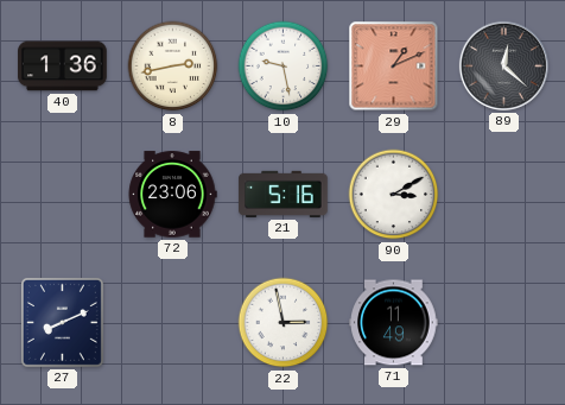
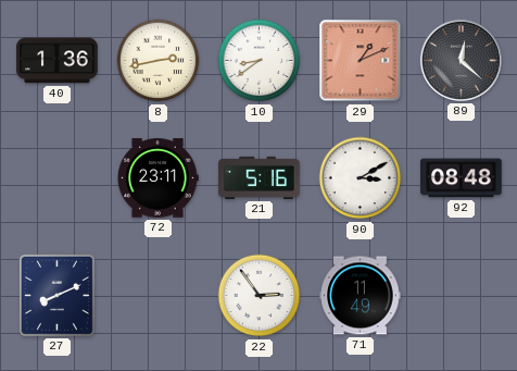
10: 9:28 -> 8:39
72: 23:06 -> 23:11
92: none -> 08:48
22: 2:58 -> 2:54
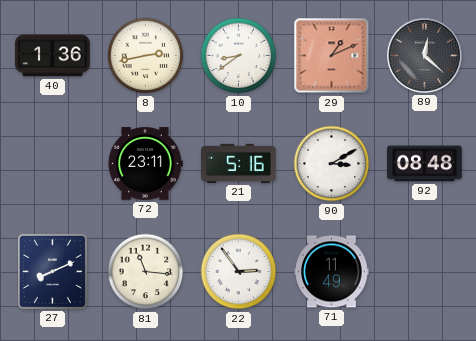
81: none -> 11:16
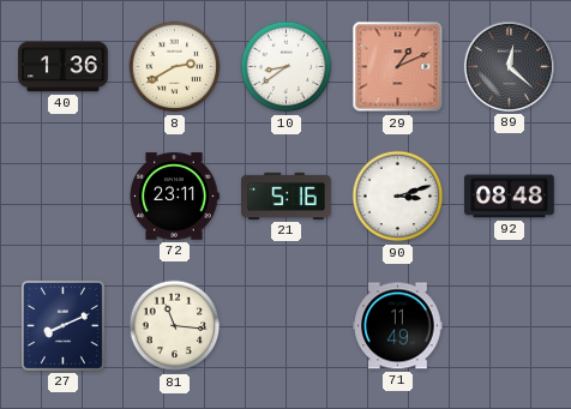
8: 2:43 -> 2:40
90: 3:10 -> 3:12
22: 2:54 -> none
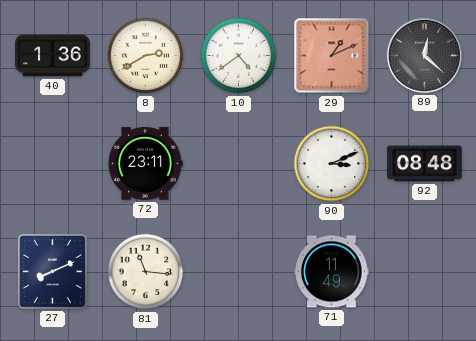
10: 8:39 -> 4:39
21: 5:16 -> none
90: 3:12 -> 3:11
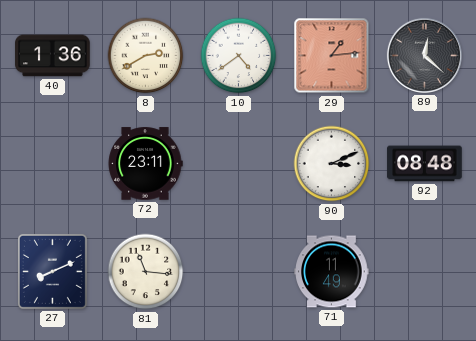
29: 1:11 -> 1:14
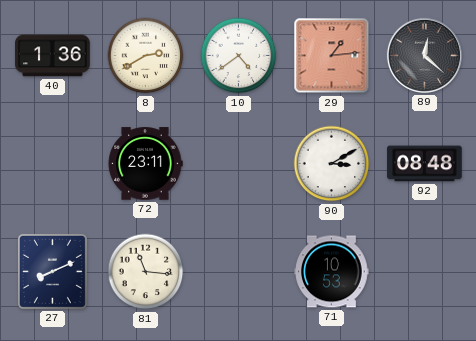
90: 3:11 -> 3:10
71: 11:49 -> 10:53
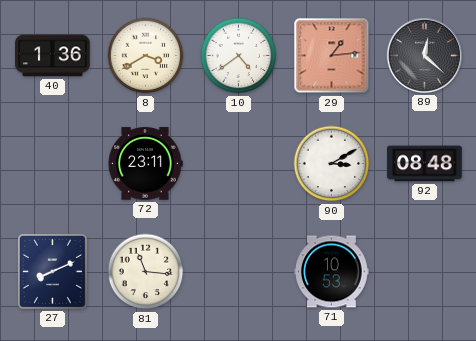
8: 2:40 -> 3:40
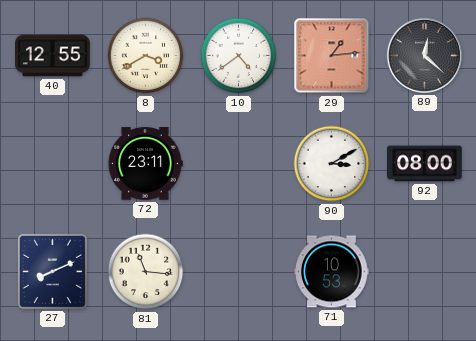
40: 1:36 -> 12:55
92: 08:48 -> 08:00
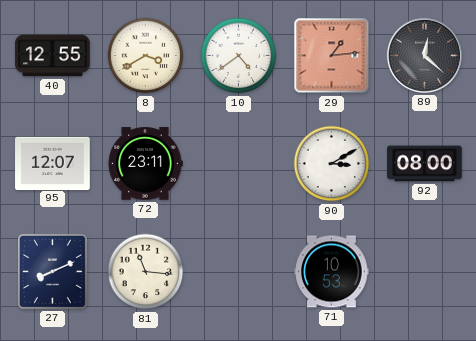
95: none -> 12:07
